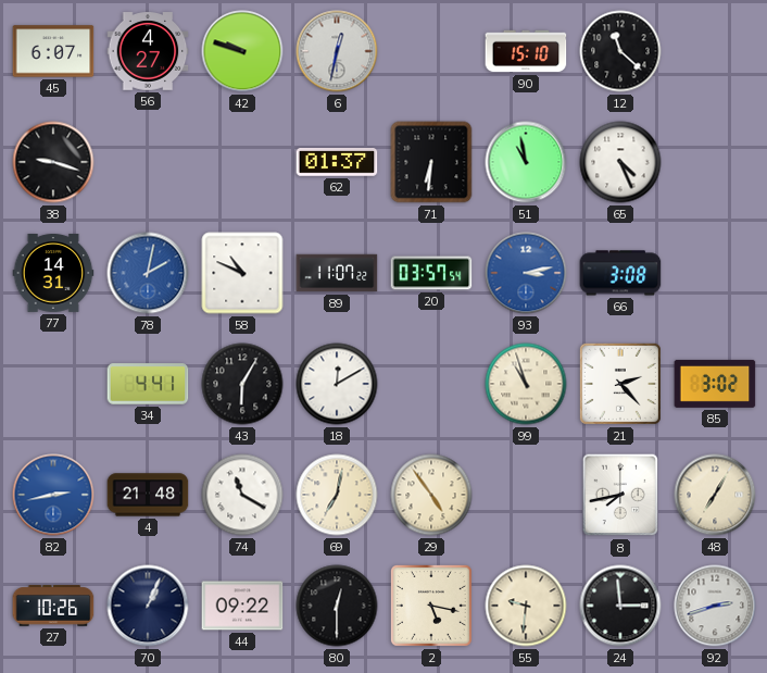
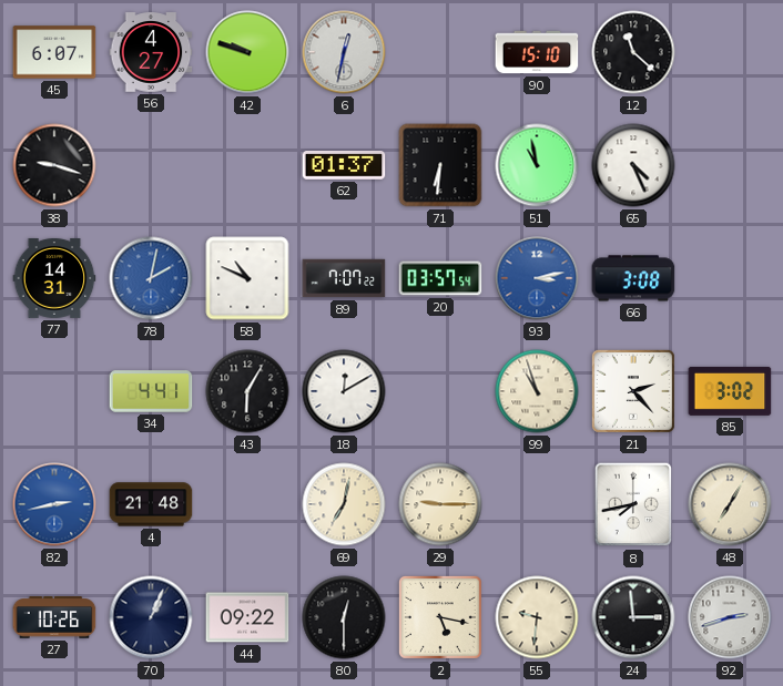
89: 11:07 -> 7:07
74: 11:20 -> none
29: 4:54 -> 9:15
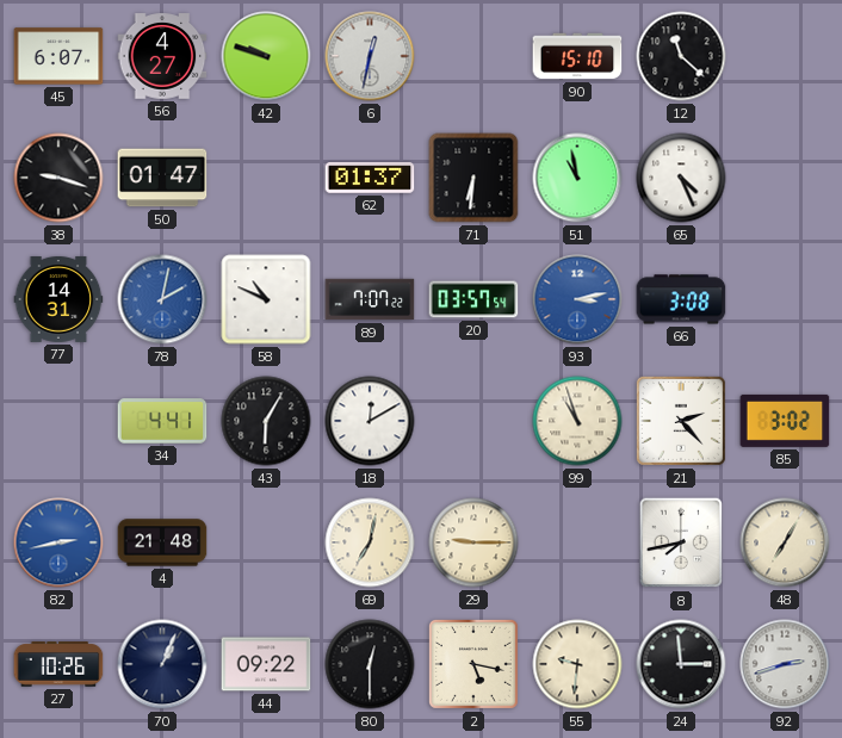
50: none -> 01:47
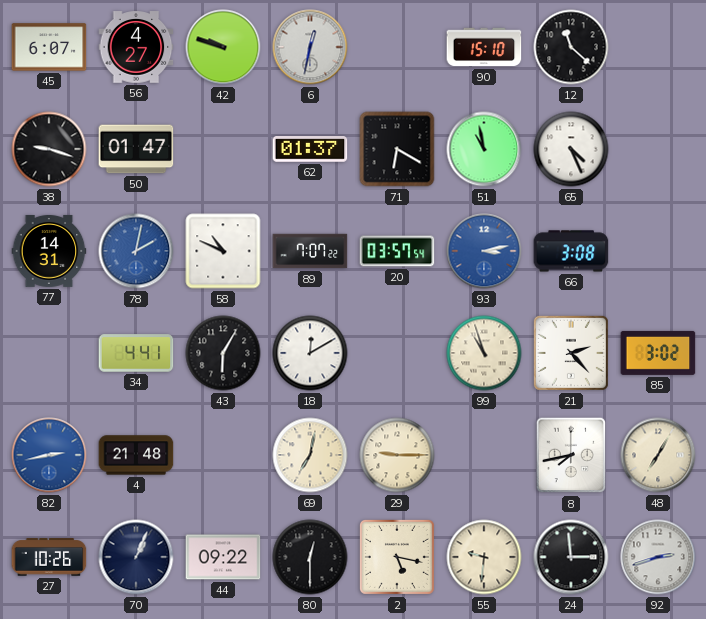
71: 6:31 -> 6:20
